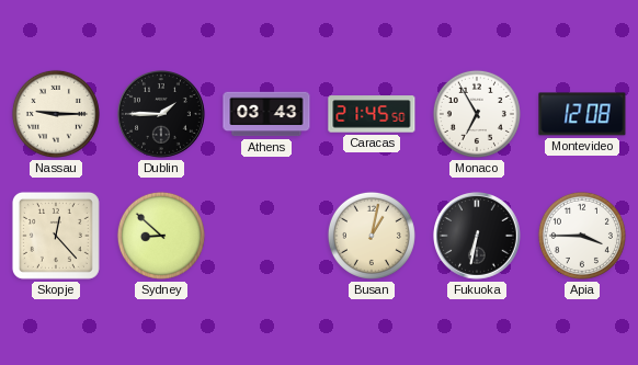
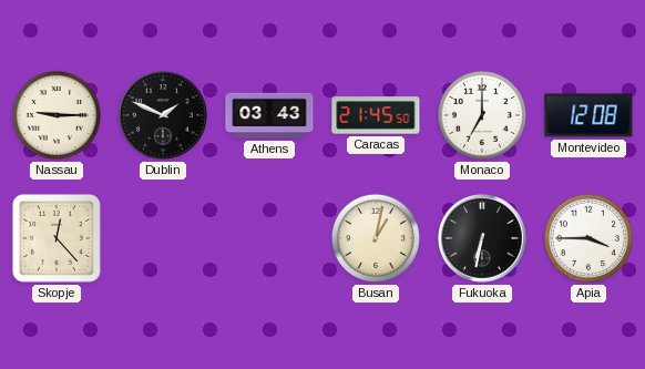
Dublin: 1:45 -> 1:49
Monaco: 6:55 -> 7:00
Sydney: 8:52 -> none
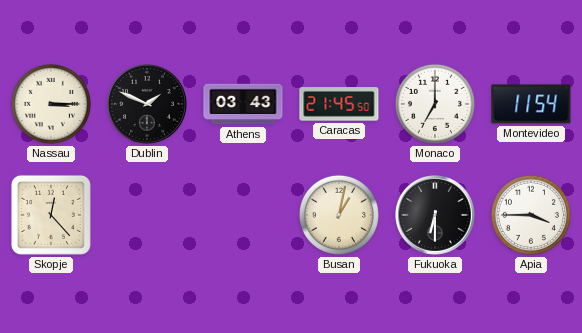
Nassau: 9:15 -> 3:15
Montevideo: 12:08 -> 11:54
Fukuoka: 6:32 -> 6:30
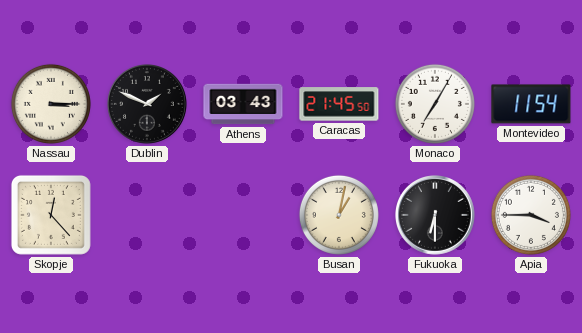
Monaco: 7:00 -> 7:05
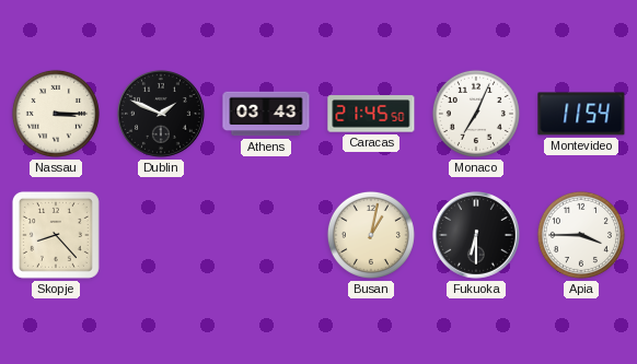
Monaco: 7:05 -> 7:04
Skopje: 12:23 -> 8:23
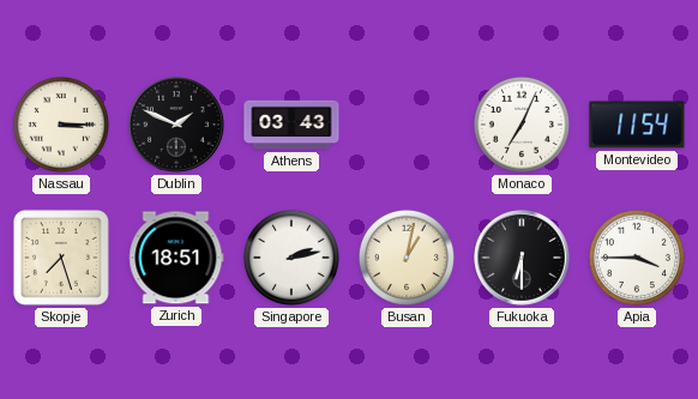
Caracas: 21:45 -> none
Skopje: 8:23 -> 7:27
Zurich: none -> 18:51
Singapore: none -> 2:13
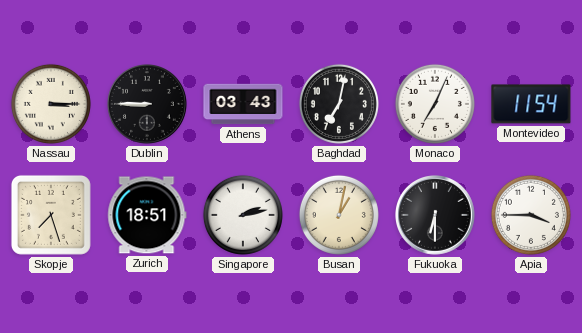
Dublin: 1:49 -> 8:45
Baghdad: none -> 7:02
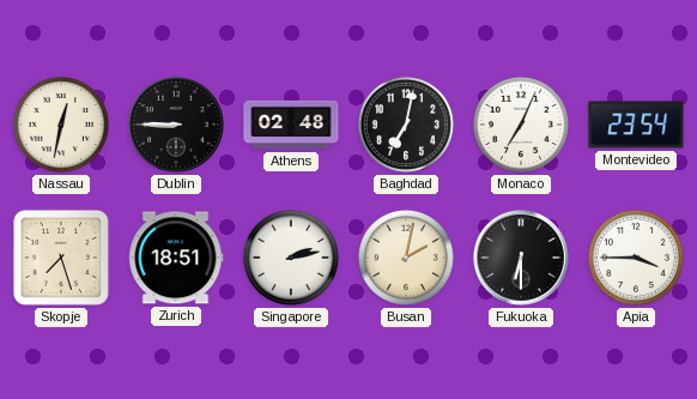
Nassau: 3:15 -> 12:32
Athens: 03:43 -> 02:48
Montevideo: 11:54 -> 23:54
Busan: 1:02 -> 2:02
